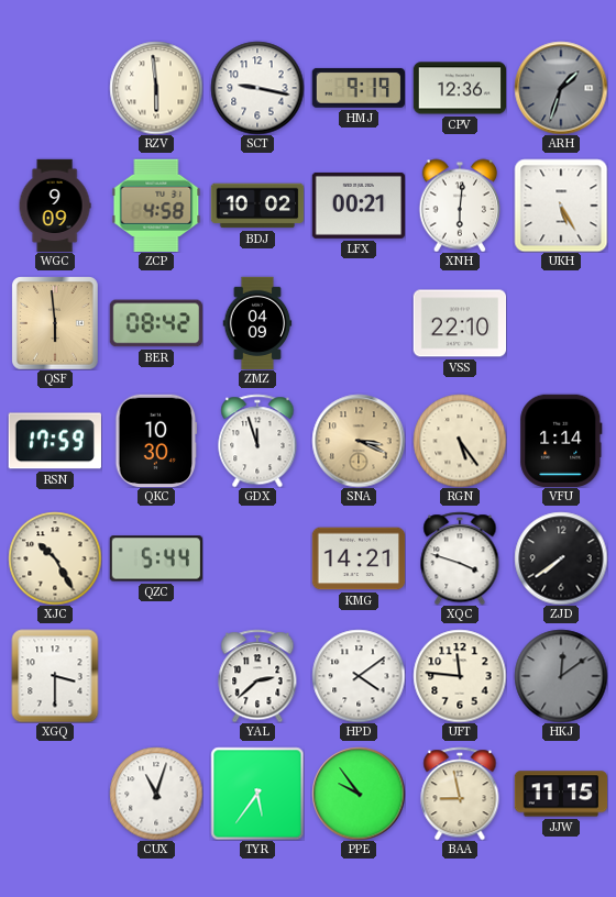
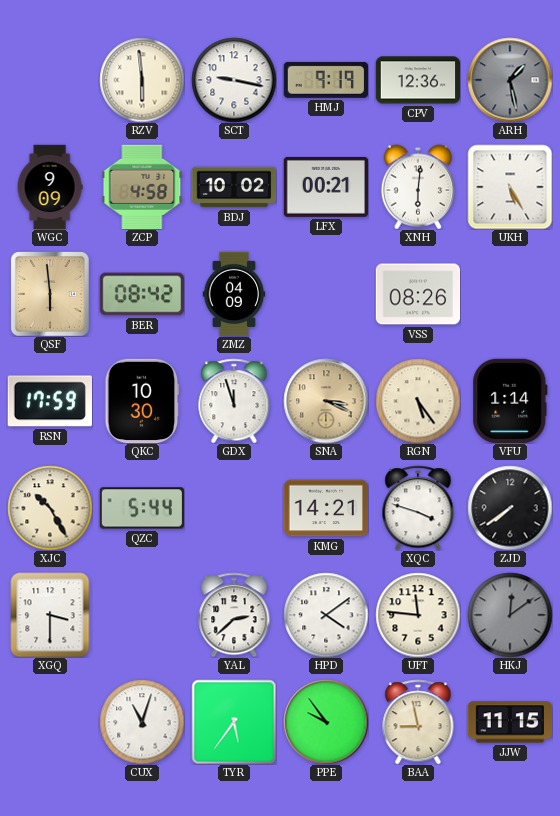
ARH: 1:33 -> 1:28
VSS: 22:10 -> 08:26
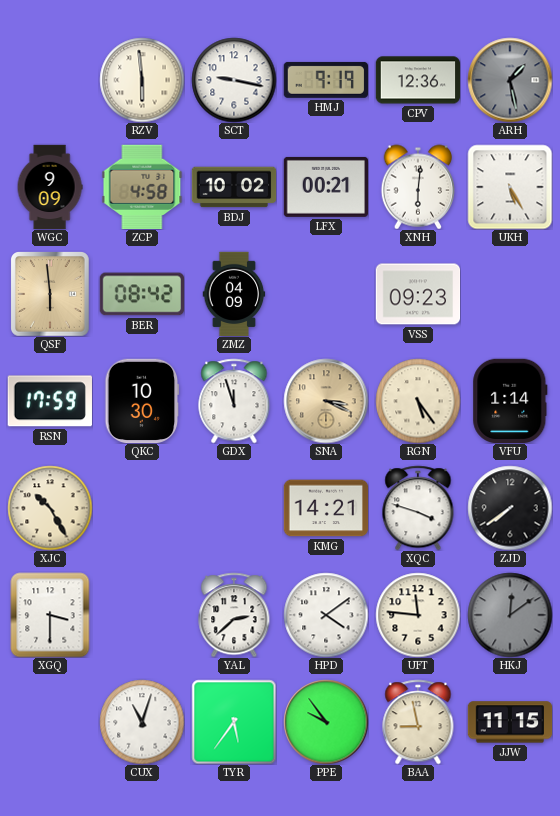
VSS: 08:26 -> 09:23
QZC: 5:44 -> none
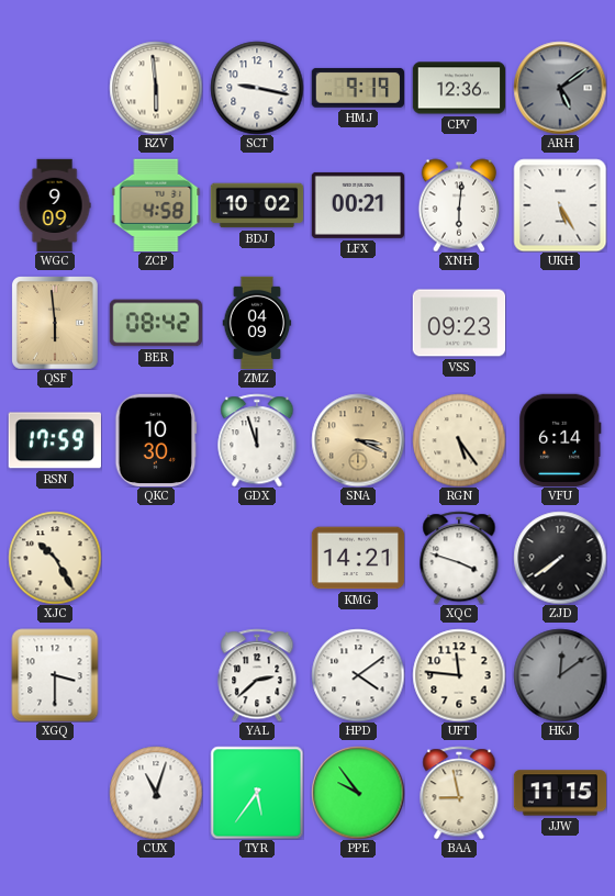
ARH: 1:28 -> 5:09
VFU: 1:14 -> 6:14
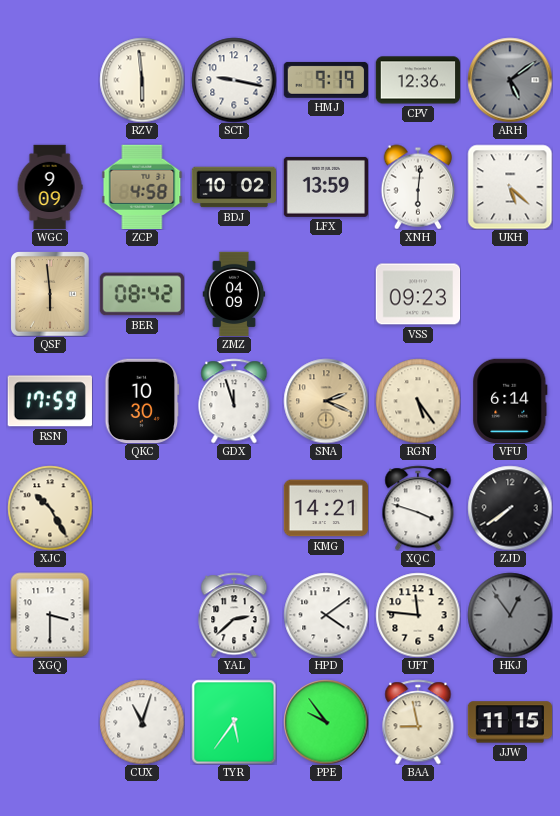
LFX: 00:21 -> 13:59
UKH: 5:25 -> 5:22
SNA: 3:19 -> 2:19
HKJ: 12:09 -> 12:54
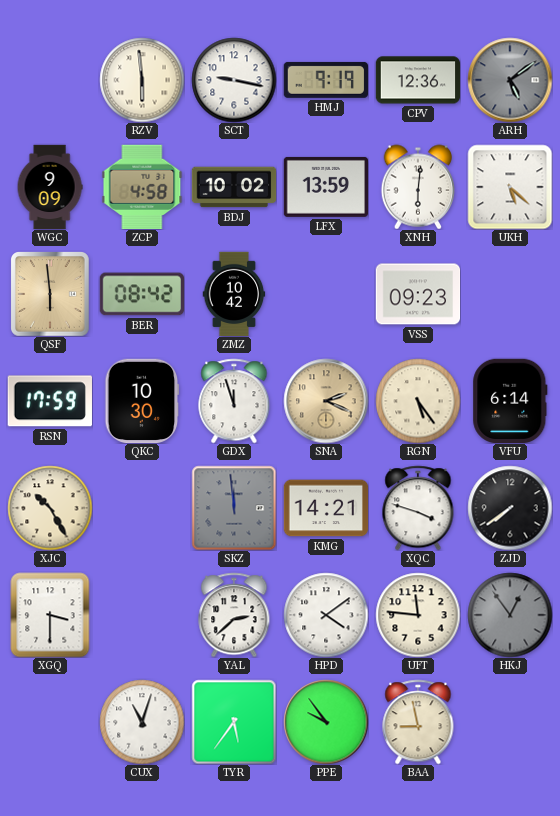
ZMZ: 04:09 -> 10:42
SKZ: none -> 11:59
JJW: 11:15 -> none
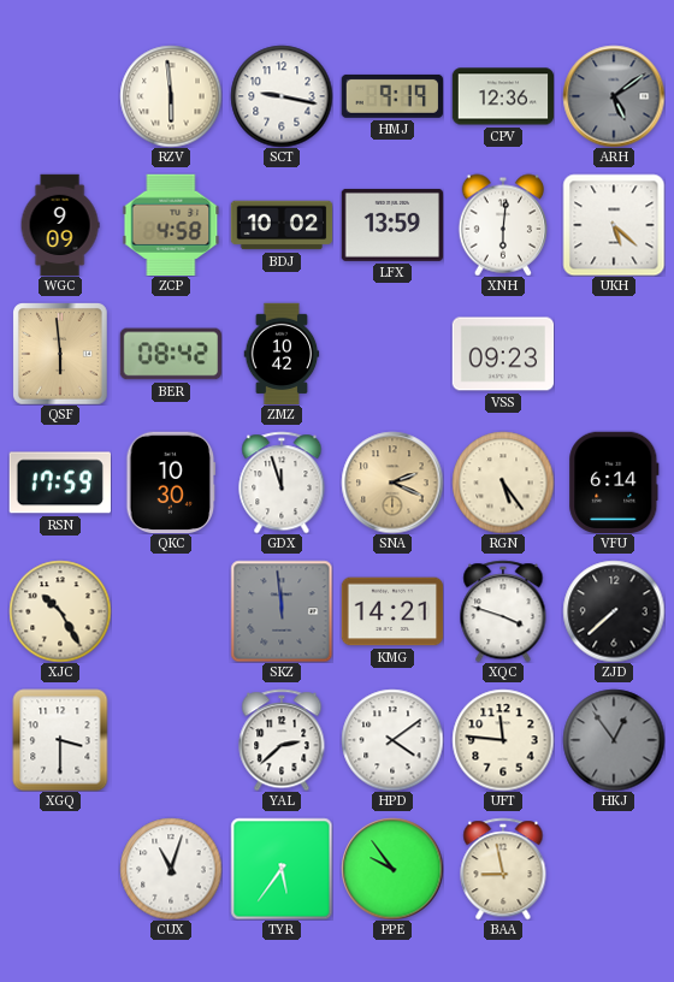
ZJD: 7:39 -> 7:38
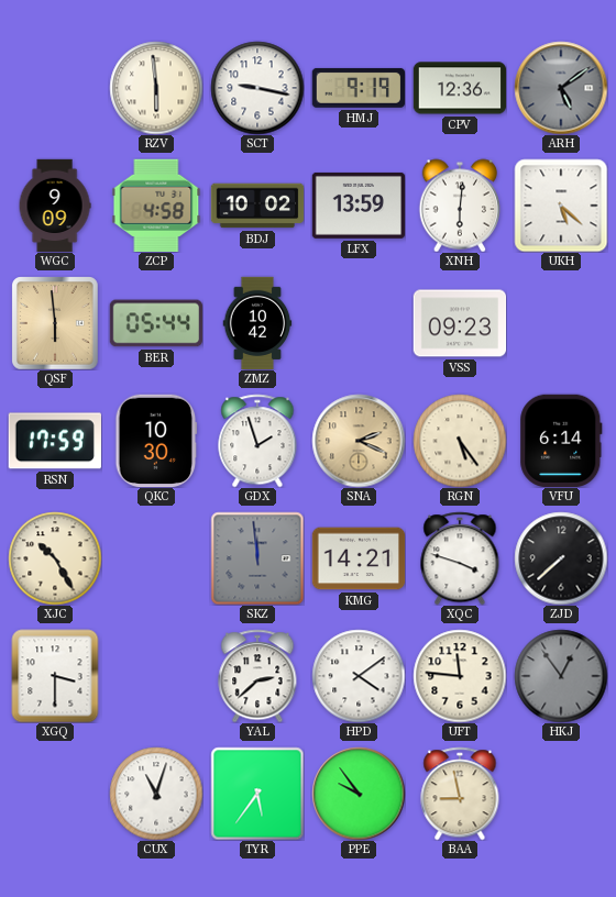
BER: 08:42 -> 05:44
GDX: 11:57 -> 1:57
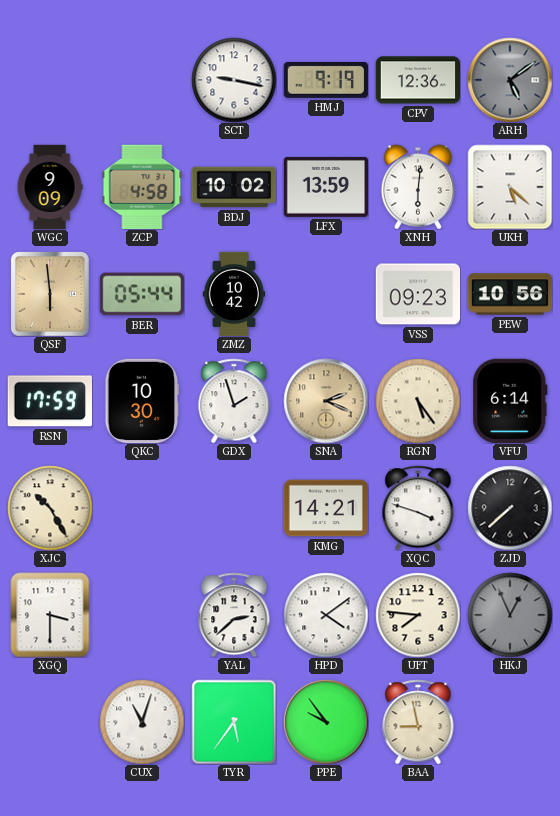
RZV: 5:59 -> none
PEW: none -> 10:56
SKZ: 11:59 -> none
UFT: 11:46 -> 7:46
HKJ: 12:54 -> 12:56
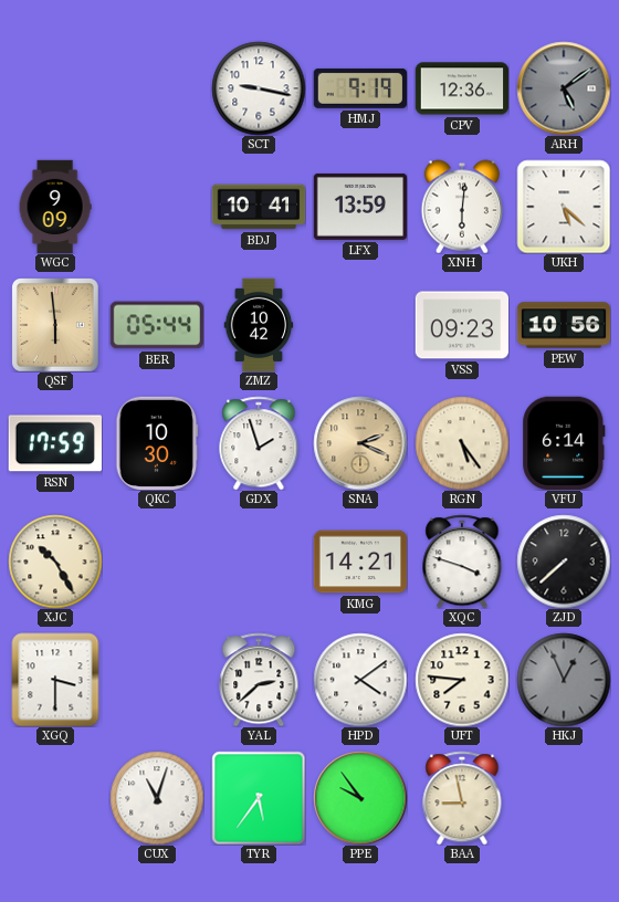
ZCP: 4:58 -> none
BDJ: 10:02 -> 10:41
